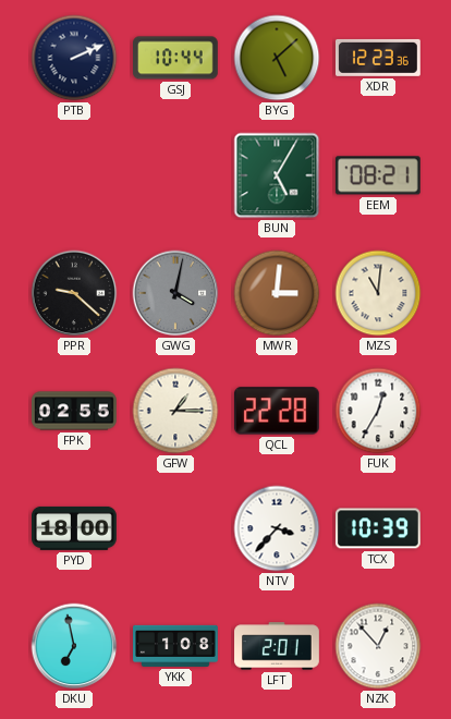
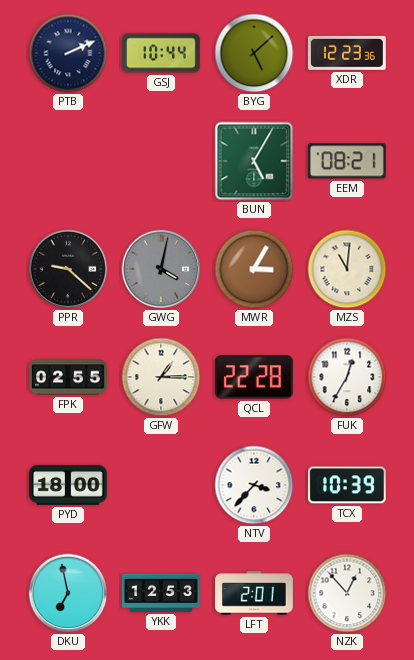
MWR: 3:01 -> 3:05
YKK: 1:08 -> 12:53
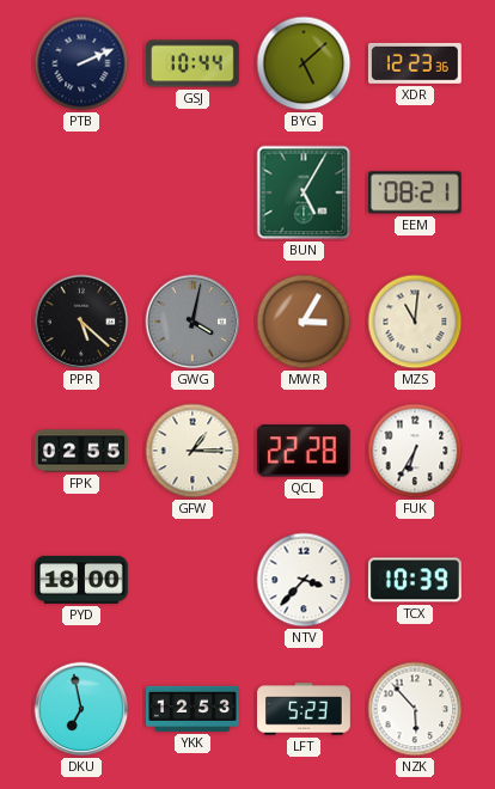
PPR: 9:22 -> 5:22
FUK: 12:35 -> 6:35
LFT: 2:01 -> 5:23
NZK: 12:53 -> 5:53
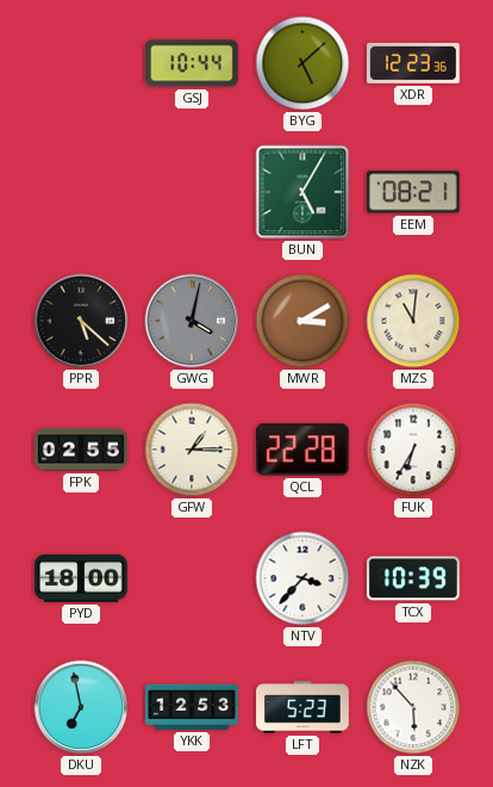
PTB: 2:11 -> none
MWR: 3:05 -> 3:10
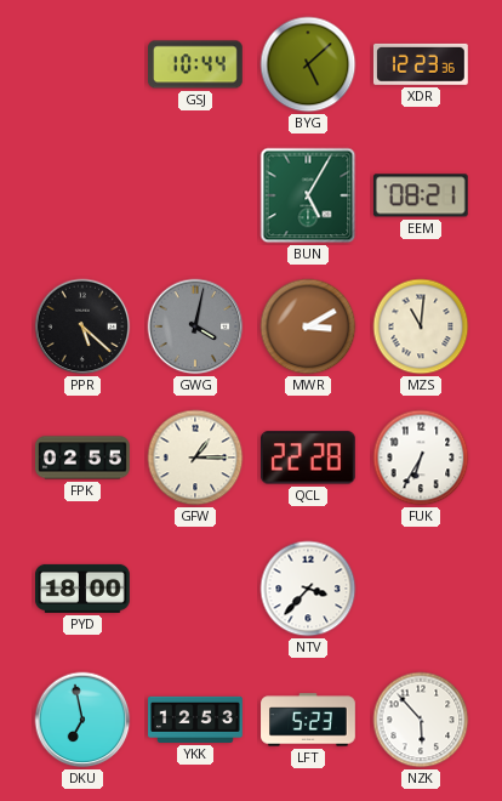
TCX: 10:39 -> none
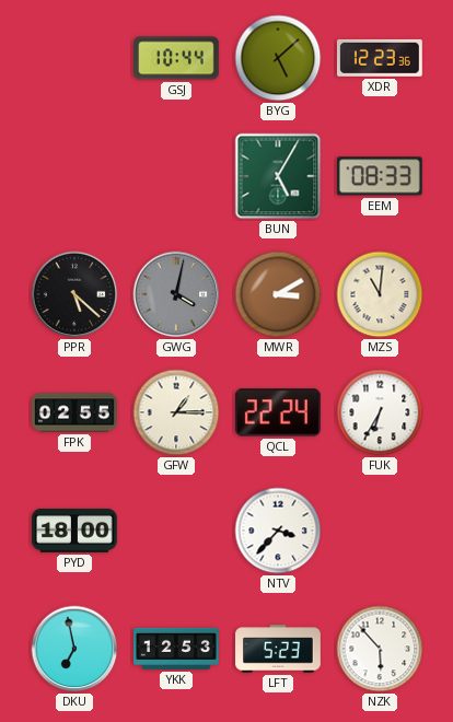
EEM: 08:21 -> 08:33
QCL: 22:28 -> 22:24
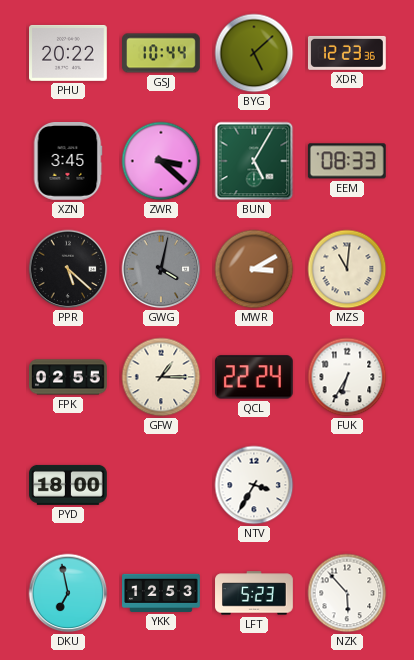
PHU: none -> 20:22
XZN: none -> 3:45
ZWR: none -> 3:22
NTV: 3:37 -> 3:35
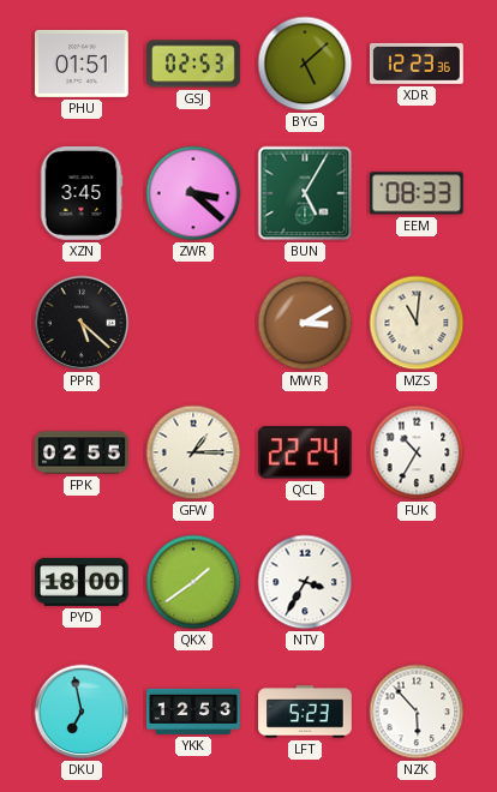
PHU: 20:22 -> 01:51
GSJ: 10:44 -> 02:53
GWG: 4:02 -> none
FUK: 6:35 -> 10:35
QKX: none -> 1:39
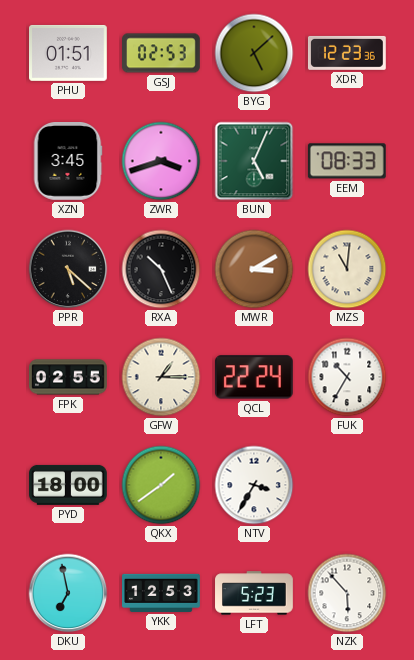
ZWR: 3:22 -> 3:42
BUN: 5:05 -> 5:04
RXA: none -> 10:26
